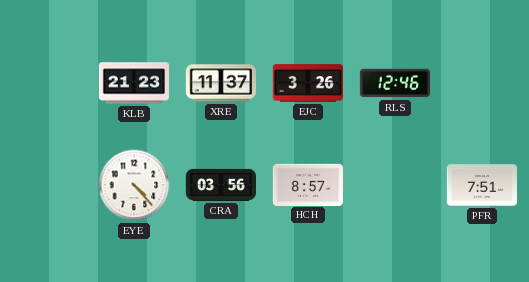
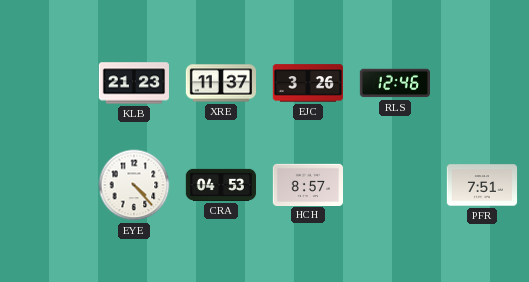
CRA: 03:56 -> 04:53
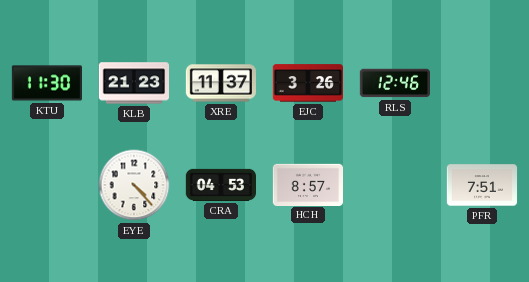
KTU: none -> 11:30
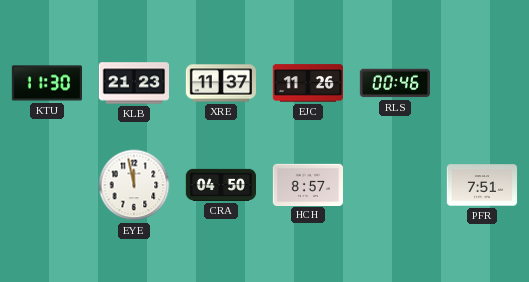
EJC: 3:26 -> 11:26
RLS: 12:46 -> 00:46
EYE: 4:23 -> 11:58
CRA: 04:53 -> 04:50
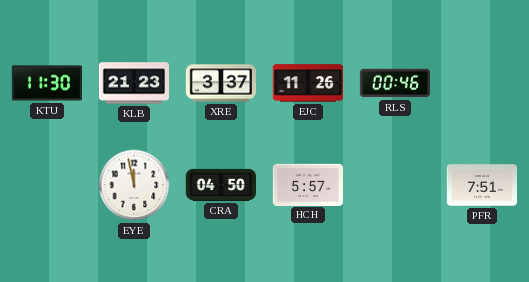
XRE: 11:37 -> 3:37
HCH: 8:57 -> 5:57
